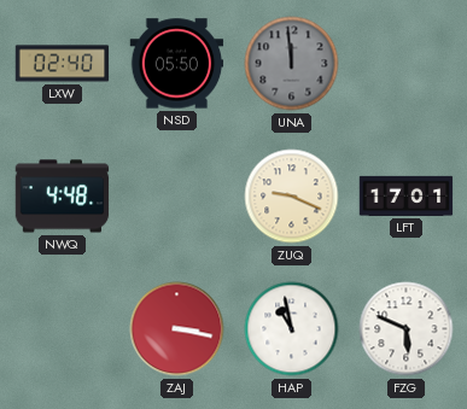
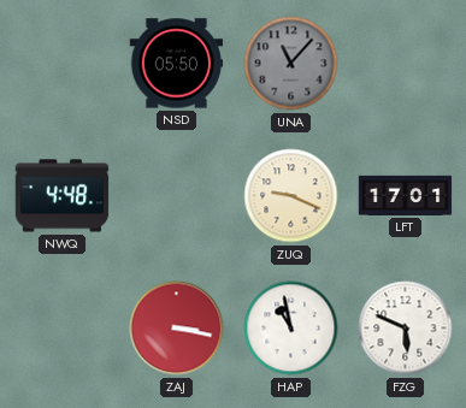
LXW: 02:40 -> none
UNA: 11:59 -> 11:07
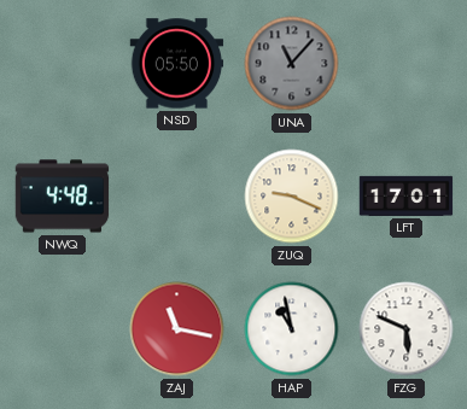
ZAJ: 3:17 -> 11:17
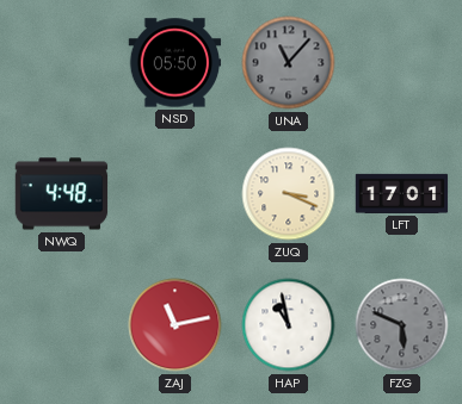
ZUQ: 9:19 -> 3:19
ZAJ: 11:17 -> 11:13
FZG dial: white -> grey
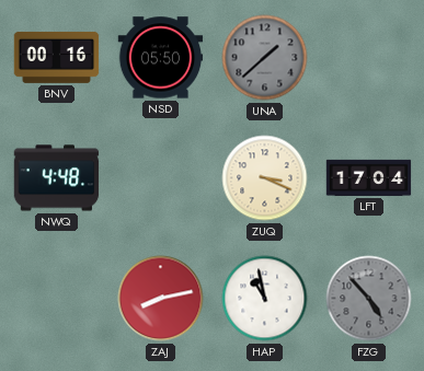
BNV: none -> 00:16
UNA: 11:07 -> 1:38
LFT: 17:01 -> 17:04
ZAJ: 11:13 -> 8:13
FZG: 5:49 -> 4:53
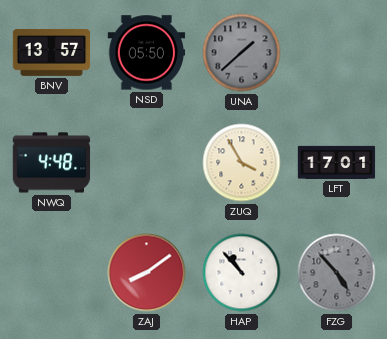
BNV: 00:16 -> 13:57
ZUQ: 3:19 -> 3:55
LFT: 17:04 -> 17:01
ZAJ: 8:13 -> 8:09
HAP: 10:58 -> 10:53
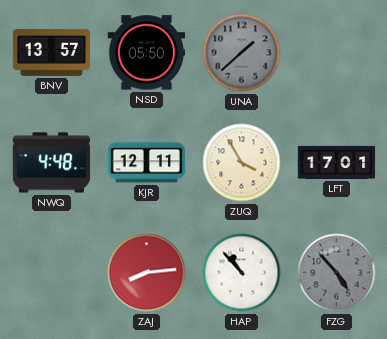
KJR: none -> 12:11
ZAJ: 8:09 -> 8:14
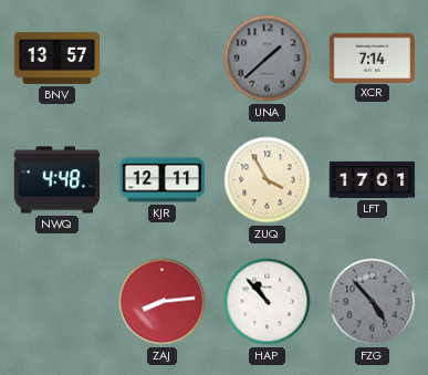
NSD: 05:50 -> none
XCR: none -> 7:14
